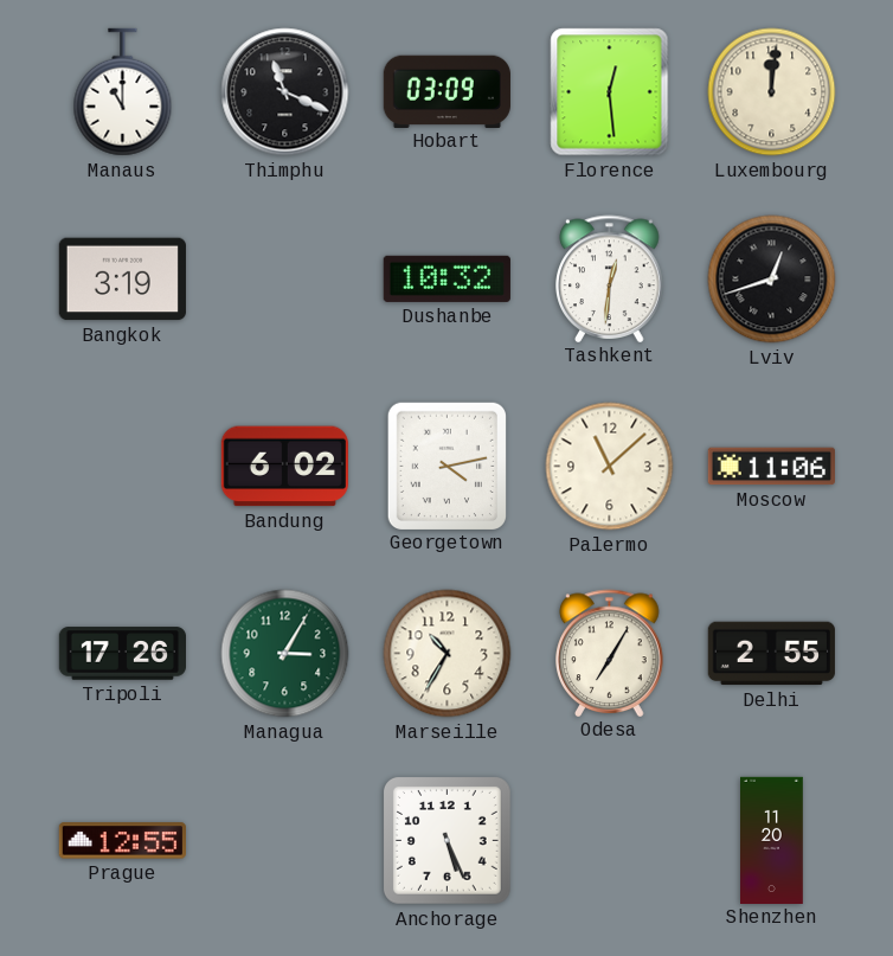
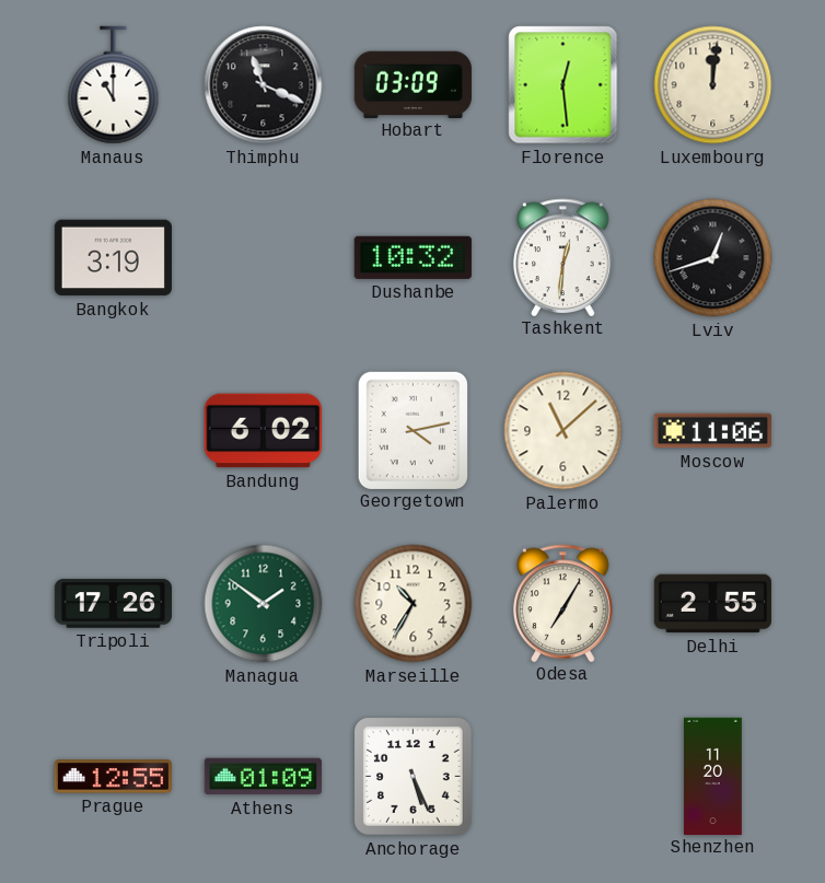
Managua: 3:05 -> 1:51
Athens: none -> 01:09
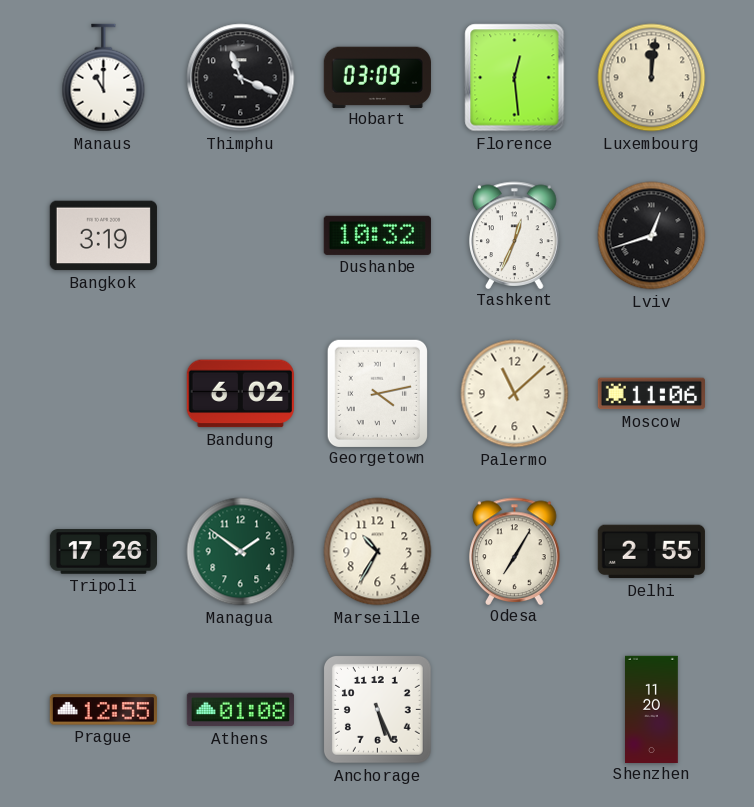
Tashkent: 12:31 -> 12:34
Athens: 01:09 -> 01:08
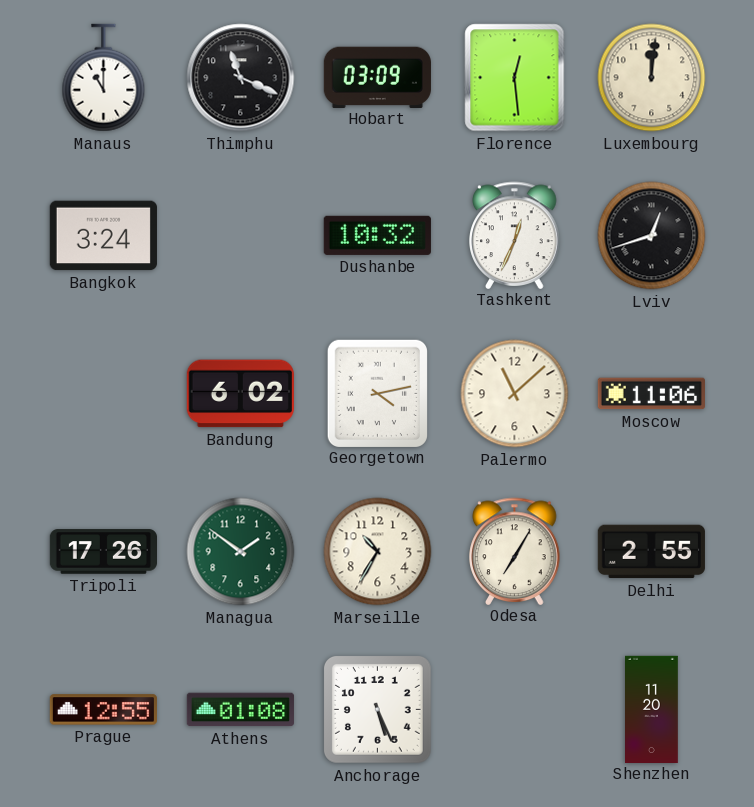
Bangkok: 3:19 -> 3:24
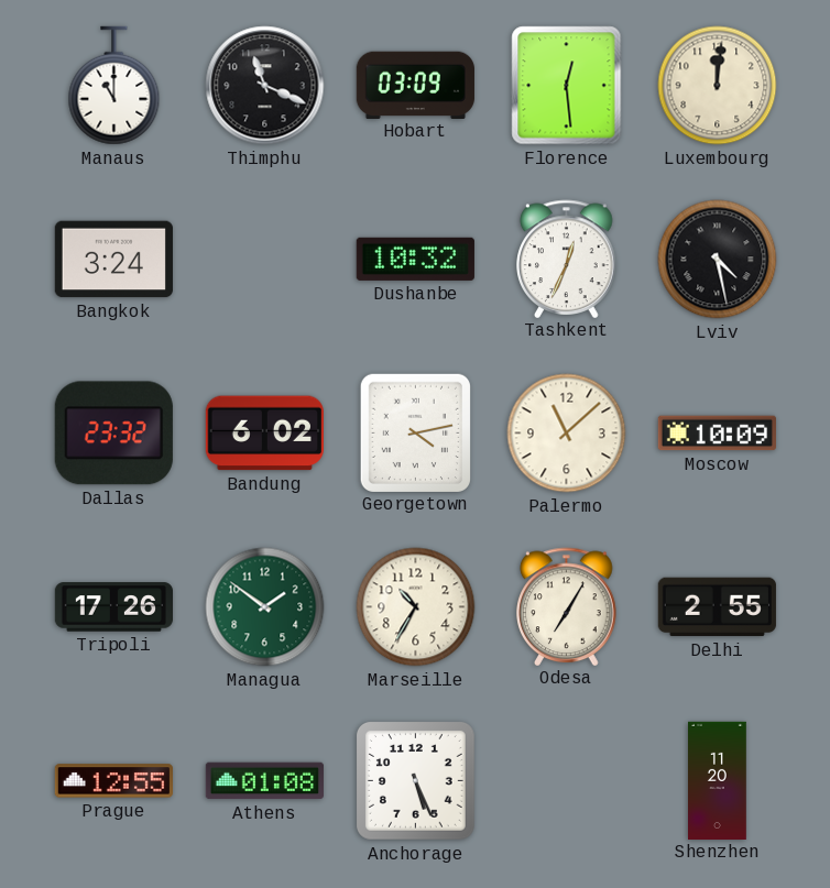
Lviv: 12:42 -> 4:28
Dallas: none -> 23:32
Moscow: 11:06 -> 10:09
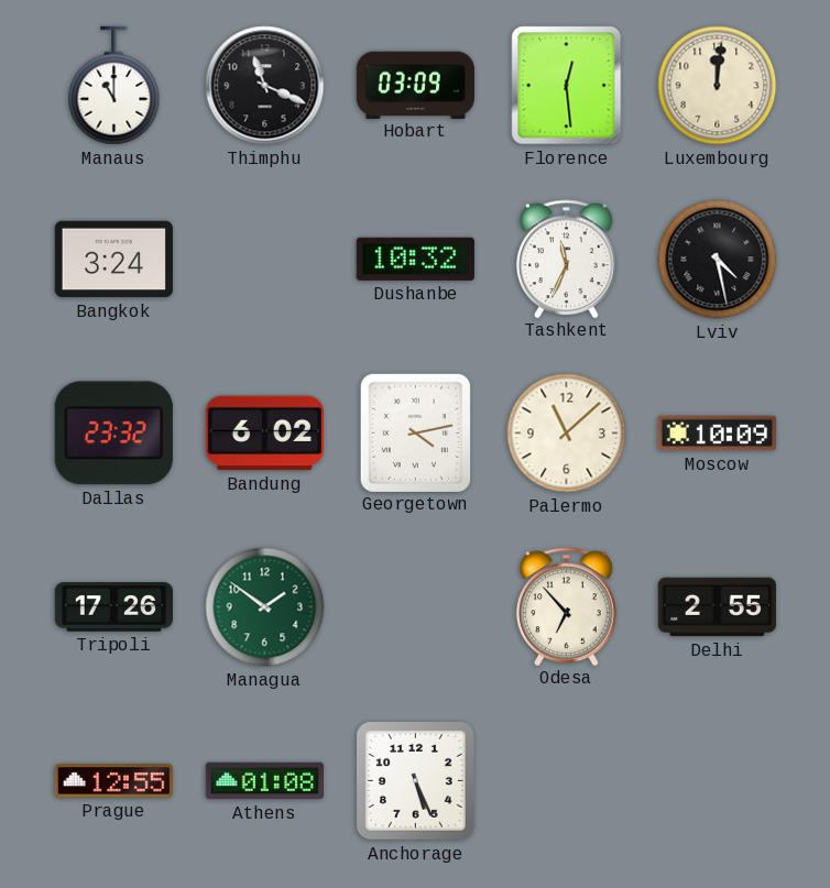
Tashkent: 12:34 -> 11:34
Marseille: 10:35 -> none
Odesa: 7:05 -> 6:53
Shenzhen: 11:20 -> none
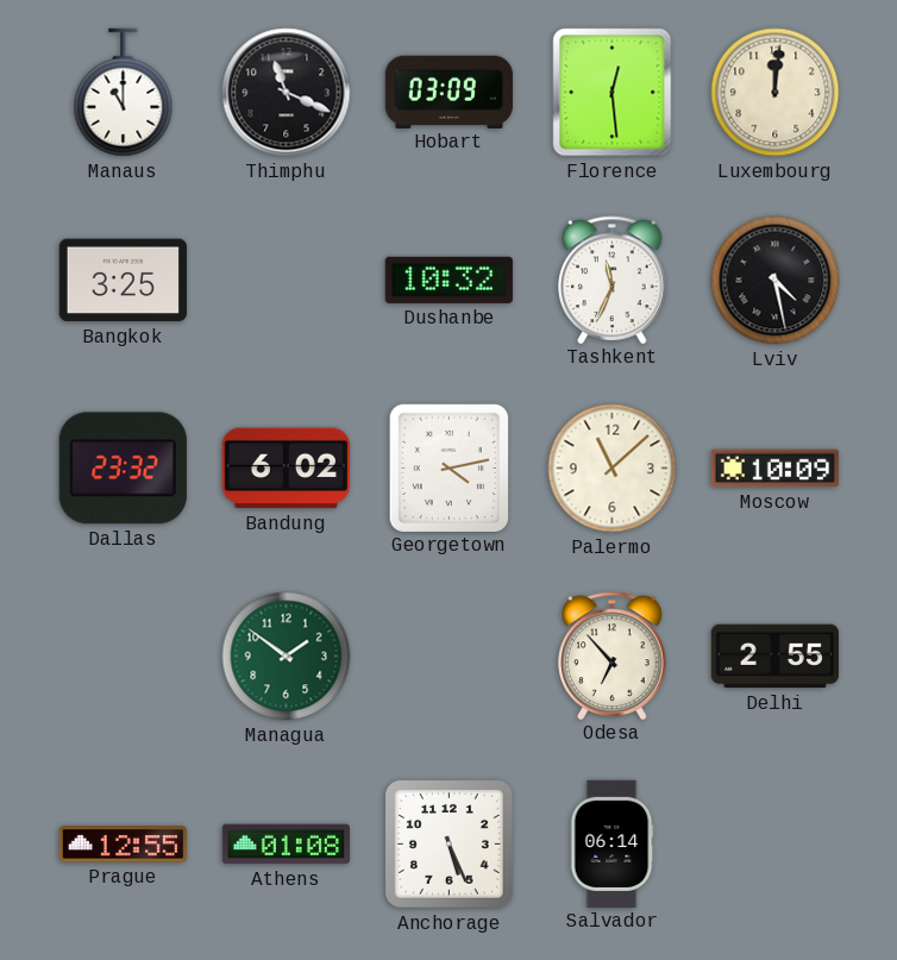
Bangkok: 3:24 -> 3:25
Tripoli: 17:26 -> none
Salvador: none -> 06:14
